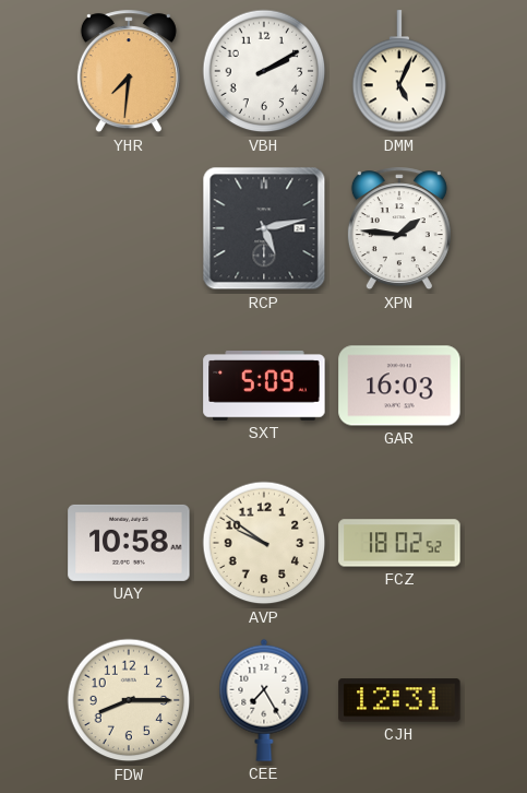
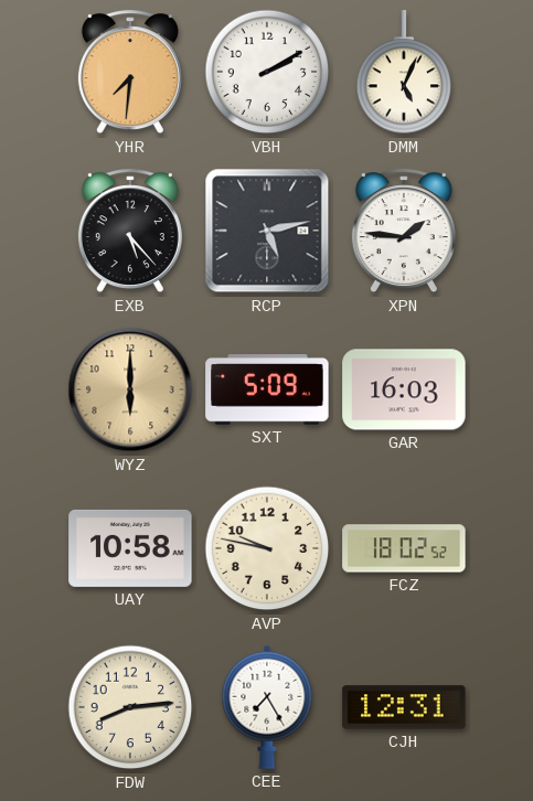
EXB: none -> 5:23
WYZ: none -> 6:00
AVP: 9:51 -> 9:47
FDW: 8:15 -> 8:14
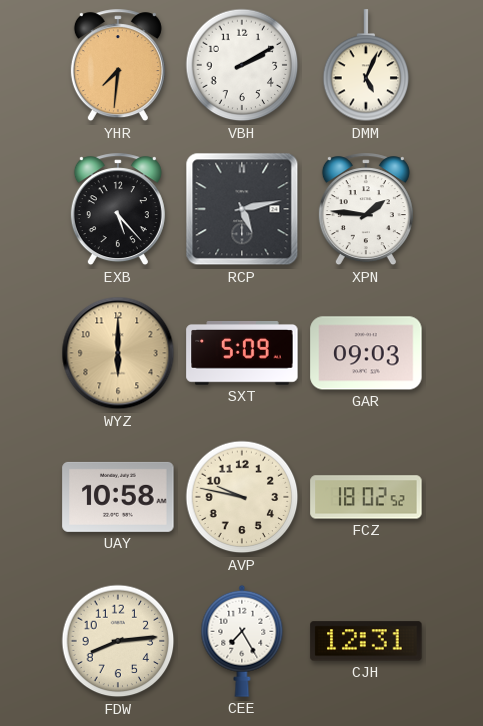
GAR: 16:03 -> 09:03
